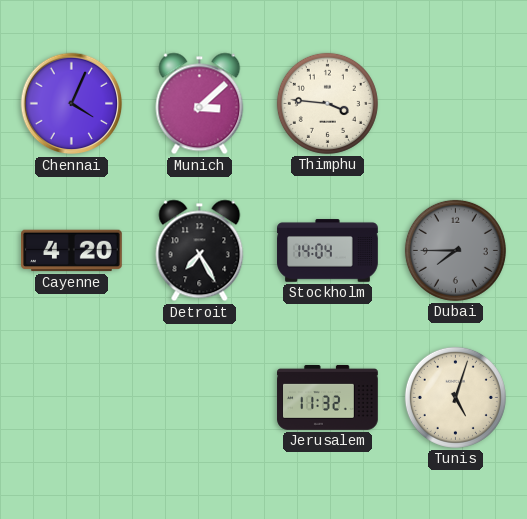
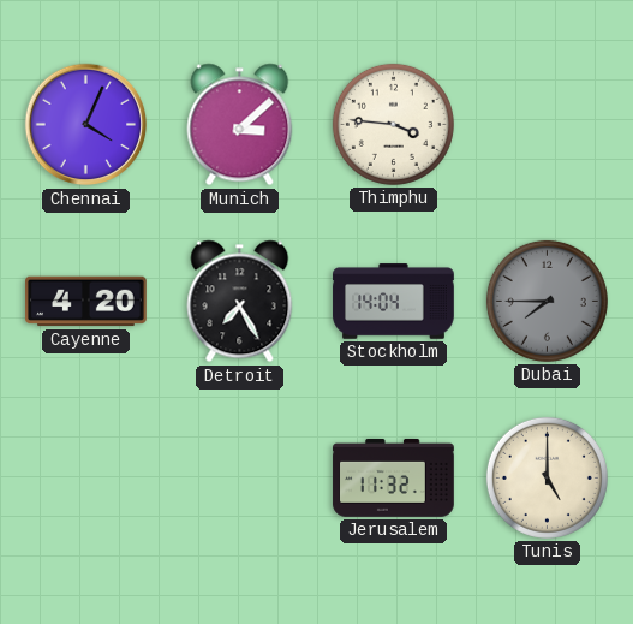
Tunis: 5:03 -> 5:00
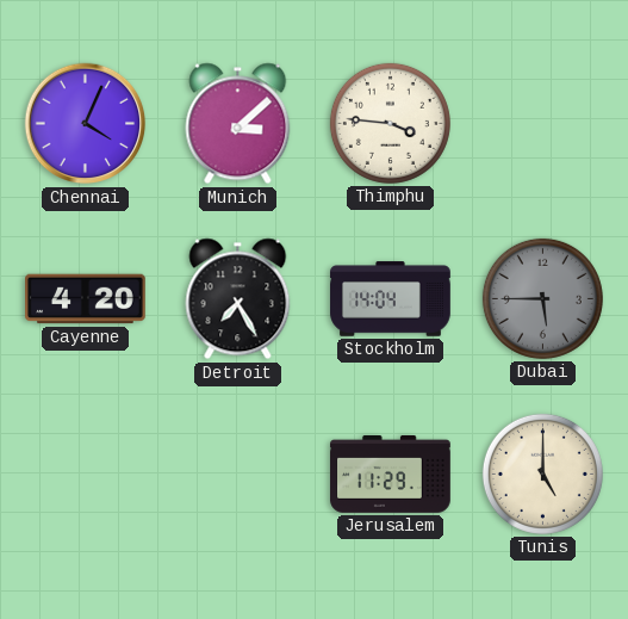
Dubai: 7:45 -> 5:45
Jerusalem: 11:32 -> 11:29
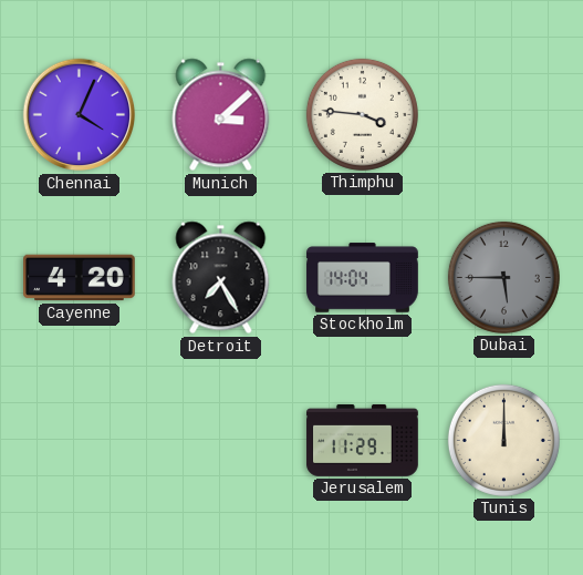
Tunis: 5:00 -> 12:00
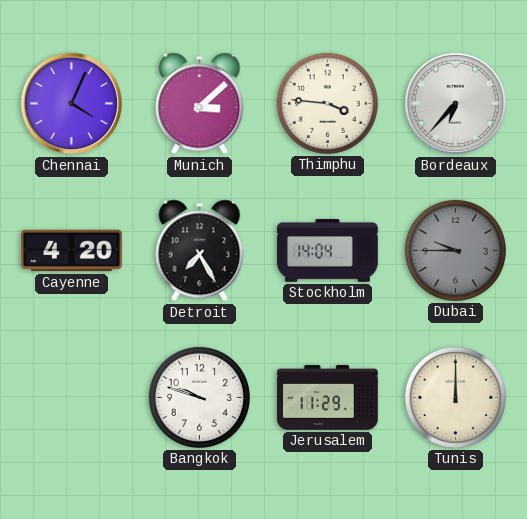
Bordeaux: none -> 6:37
Dubai: 5:45 -> 9:45
Bangkok: none -> 9:48
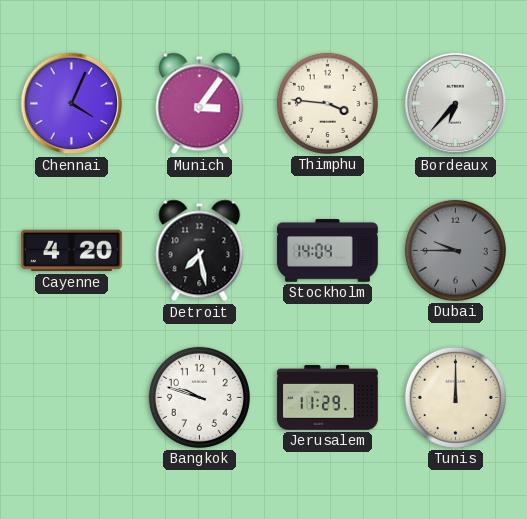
Munich: 3:08 -> 3:06
Detroit: 7:25 -> 7:28
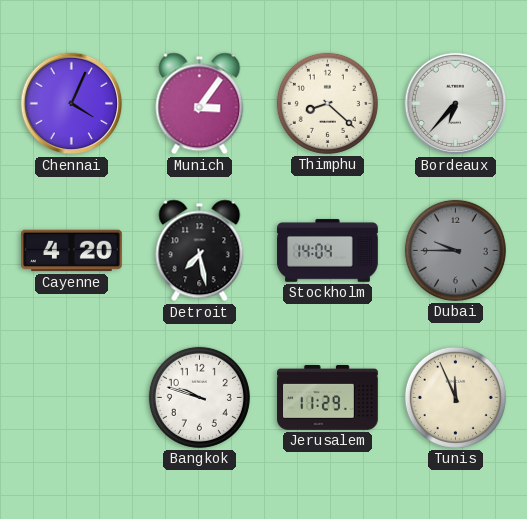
Thimphu: 3:46 -> 8:22
Tunis: 12:00 -> 11:56
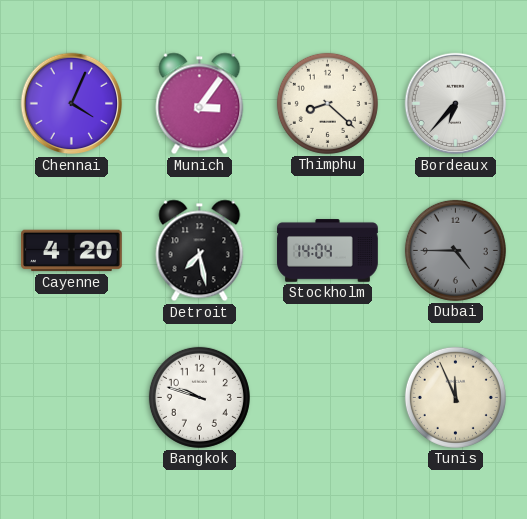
Dubai: 9:45 -> 4:45
Jerusalem: 11:29 -> none
